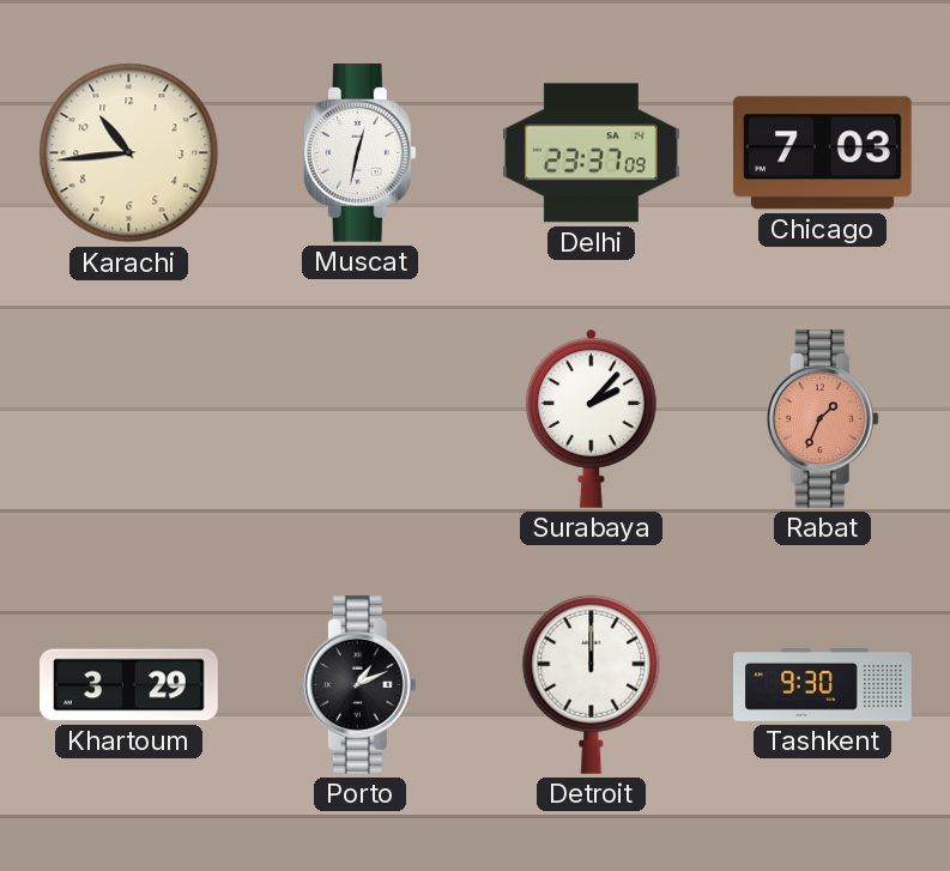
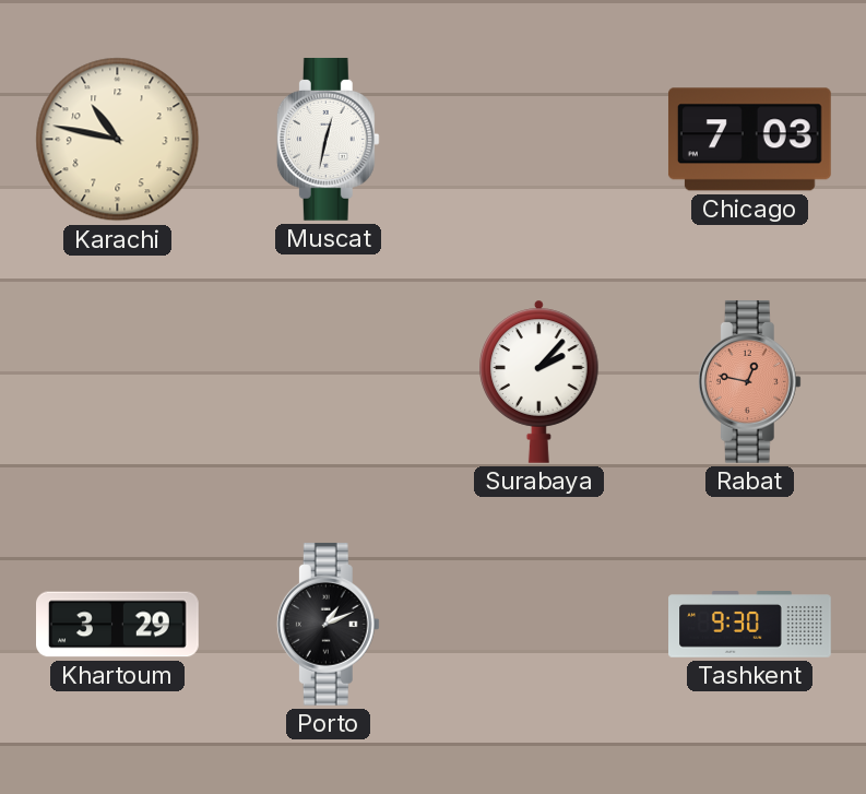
Karachi: 10:44 -> 10:47
Delhi: 23:37 -> none
Rabat: 1:34 -> 12:47
Detroit: 12:00 -> none
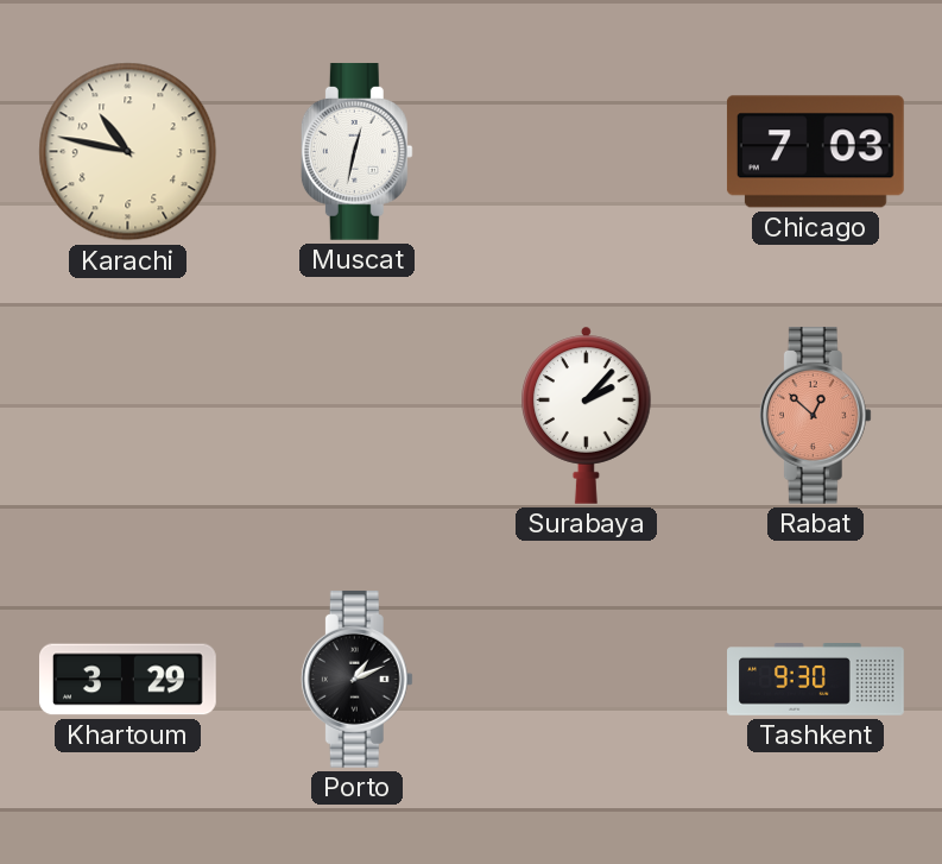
Rabat: 12:47 -> 12:52
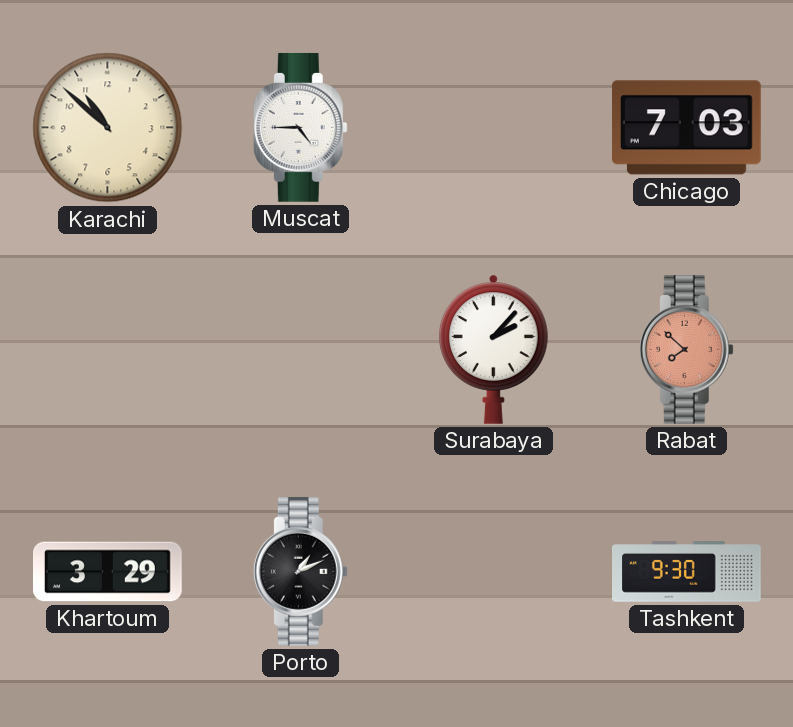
Karachi: 10:47 -> 10:52
Muscat: 12:32 -> 4:45
Rabat: 12:52 -> 7:52
